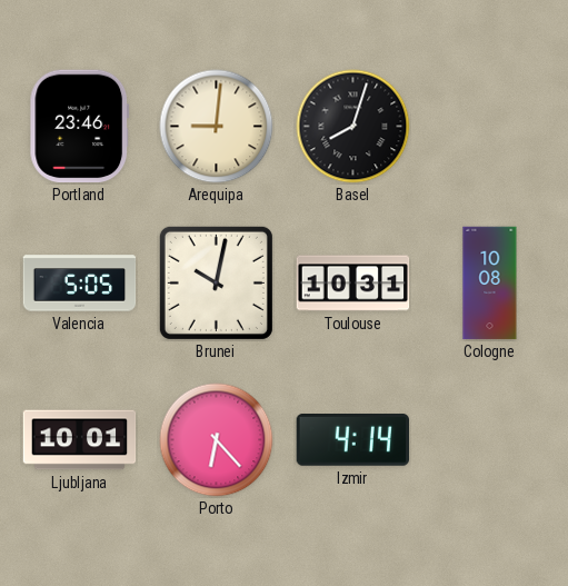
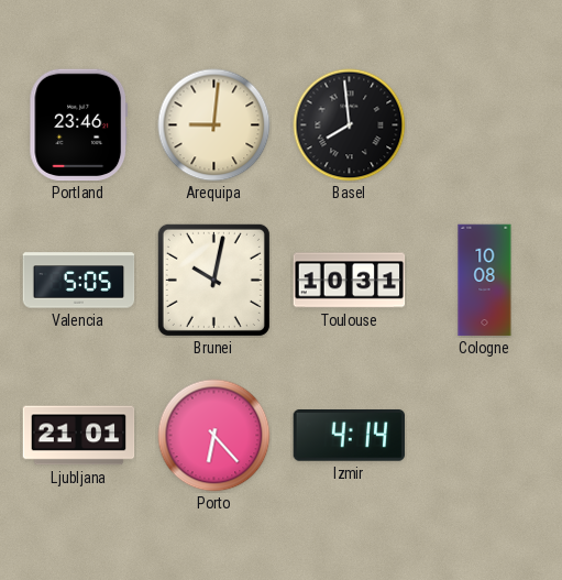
Basel: 8:03 -> 7:59
Ljubljana: 10:01 -> 21:01
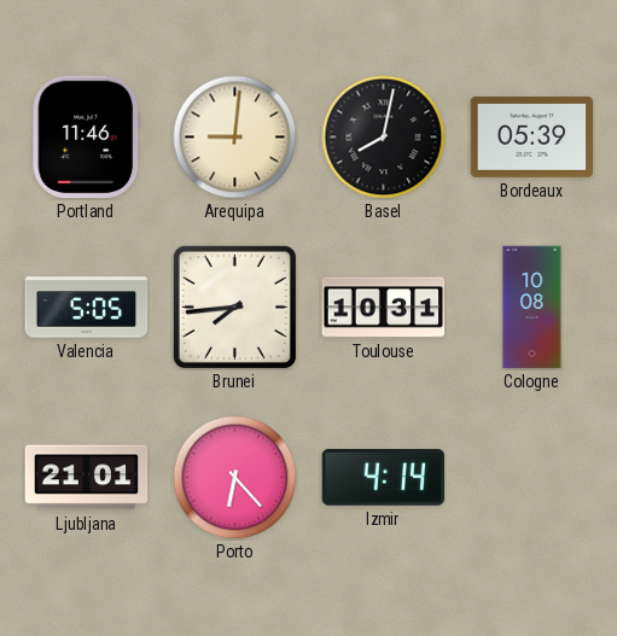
Portland: 23:46 -> 11:46
Basel: 7:59 -> 8:02
Bordeaux: none -> 05:39
Brunei: 10:02 -> 7:44
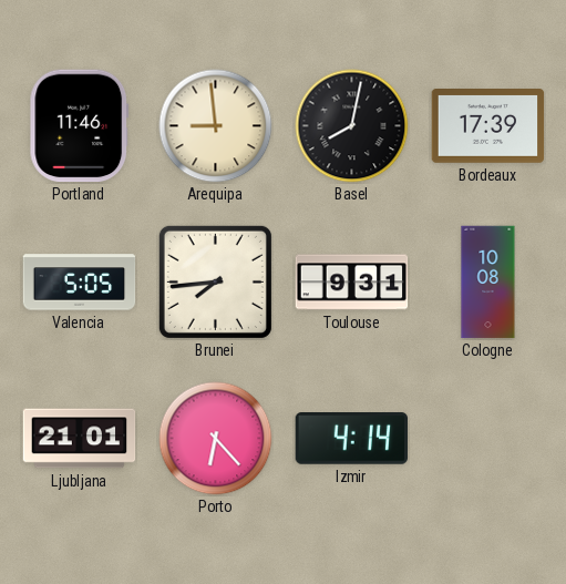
Arequipa: 9:01 -> 8:59
Bordeaux: 05:39 -> 17:39
Toulouse: 10:31 -> 9:31
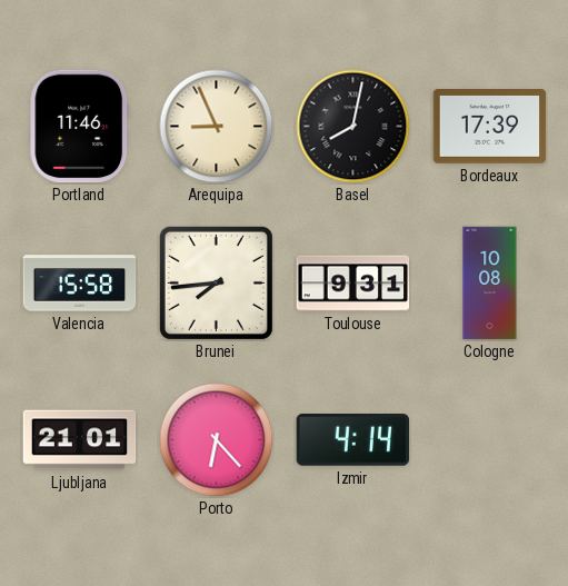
Arequipa: 8:59 -> 8:56
Valencia: 5:05 -> 15:58
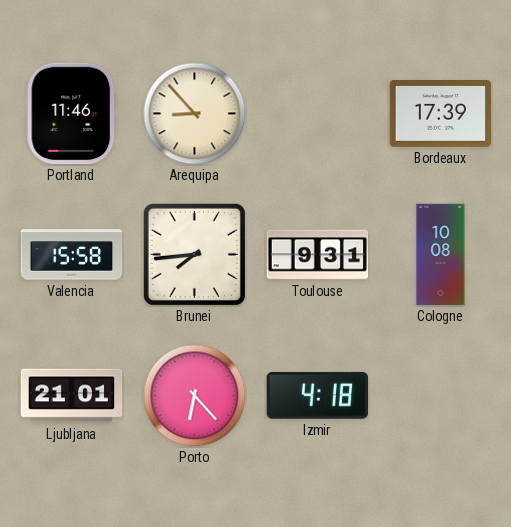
Arequipa: 8:56 -> 8:53
Basel: 8:02 -> none
Izmir: 4:14 -> 4:18
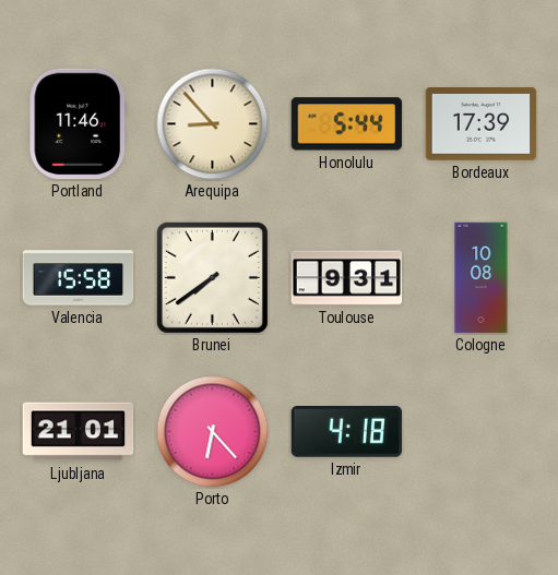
Honolulu: none -> 5:44
Brunei: 7:44 -> 7:39
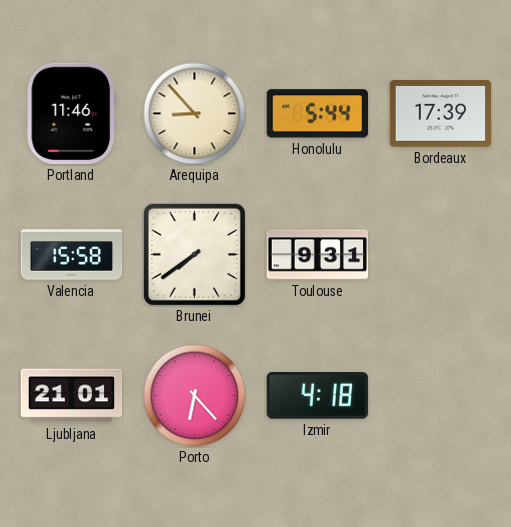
Cologne: 10:08 -> none
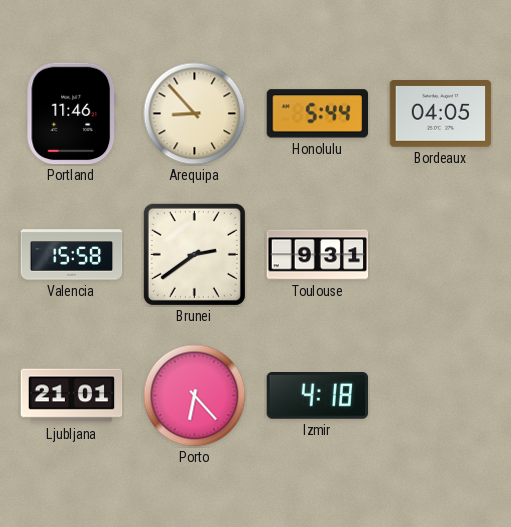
Bordeaux: 17:39 -> 04:05
Brunei: 7:39 -> 2:39
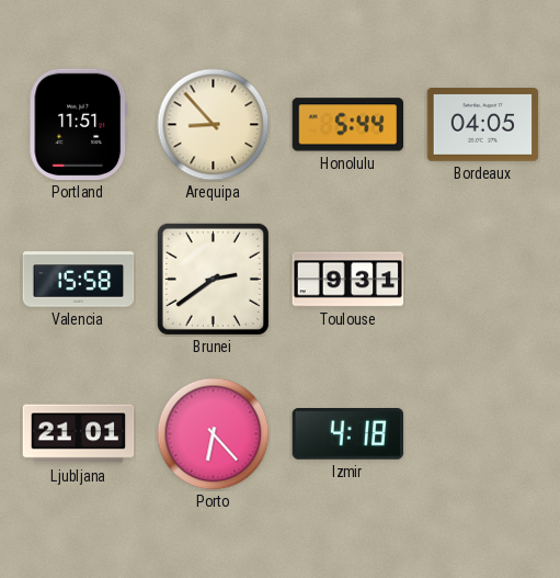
Portland: 11:46 -> 11:51
